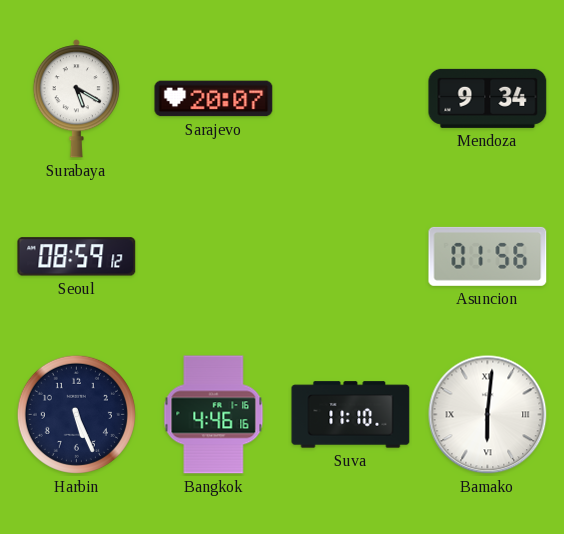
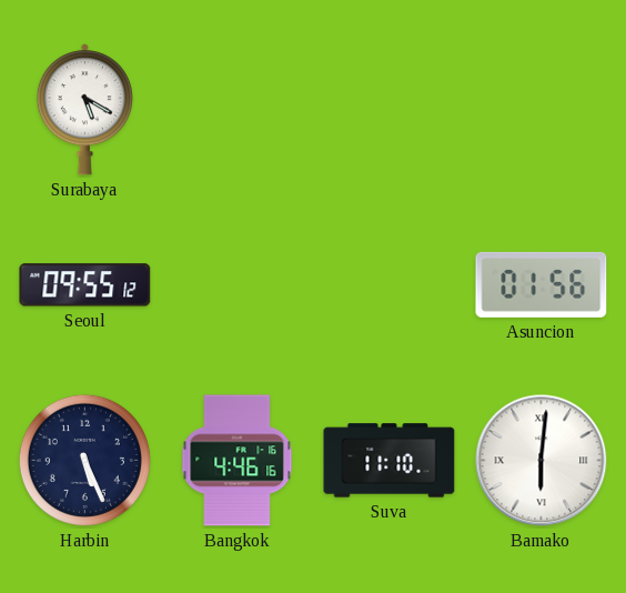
Sarajevo: 20:07 -> none
Mendoza: 9:34 -> none
Seoul: 08:59 -> 09:55
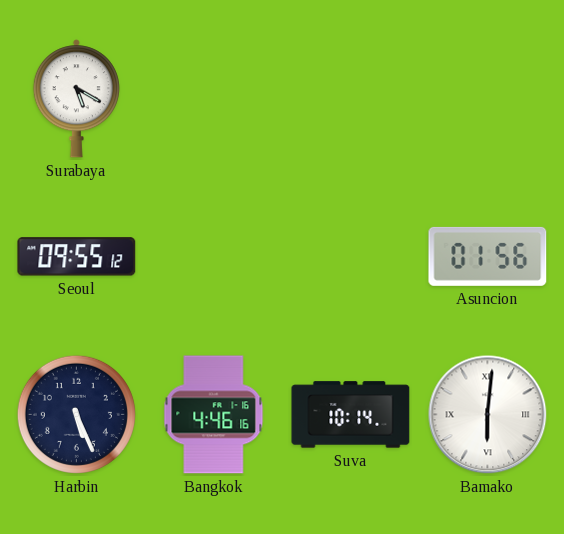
Suva: 11:10 -> 10:14
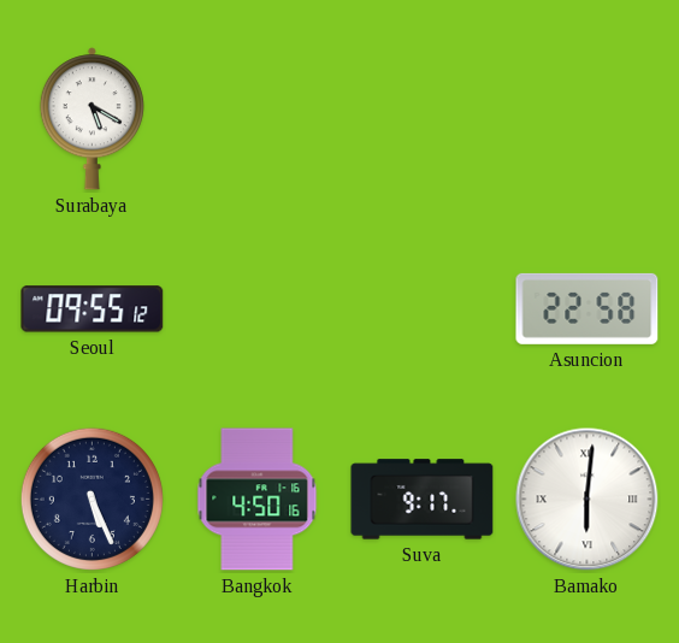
Asuncion: 01:56 -> 22:58
Bangkok: 4:46 -> 4:50
Suva: 10:14 -> 9:17
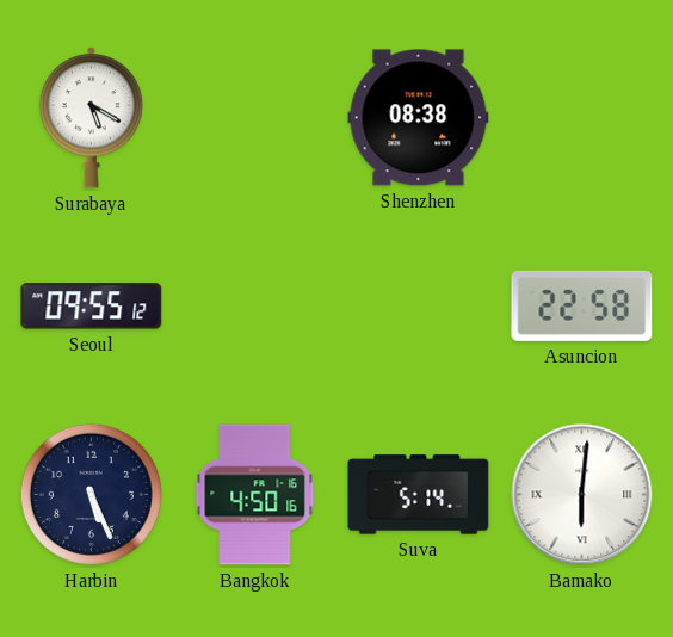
Shenzhen: none -> 08:38
Suva: 9:17 -> 5:14
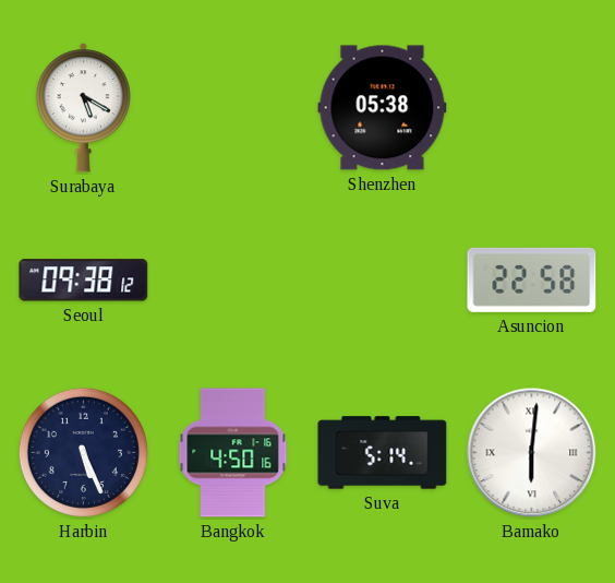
Shenzhen: 08:38 -> 05:38
Seoul: 09:55 -> 09:38
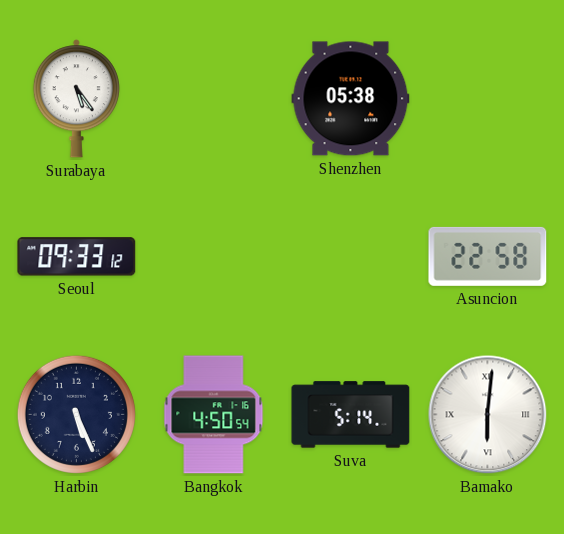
Surabaya: 5:20 -> 5:24
Seoul: 09:38 -> 09:33
Bangkok: 4:50:16 -> 4:50:54
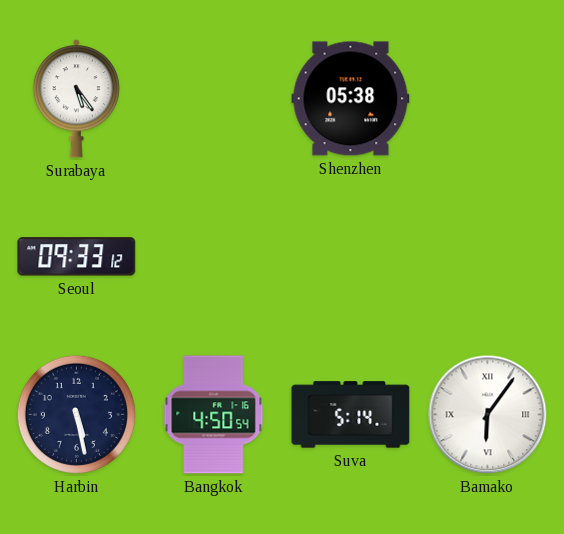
Asuncion: 22:58 -> none
Harbin: 5:26 -> 5:28
Bamako: 6:01 -> 6:06
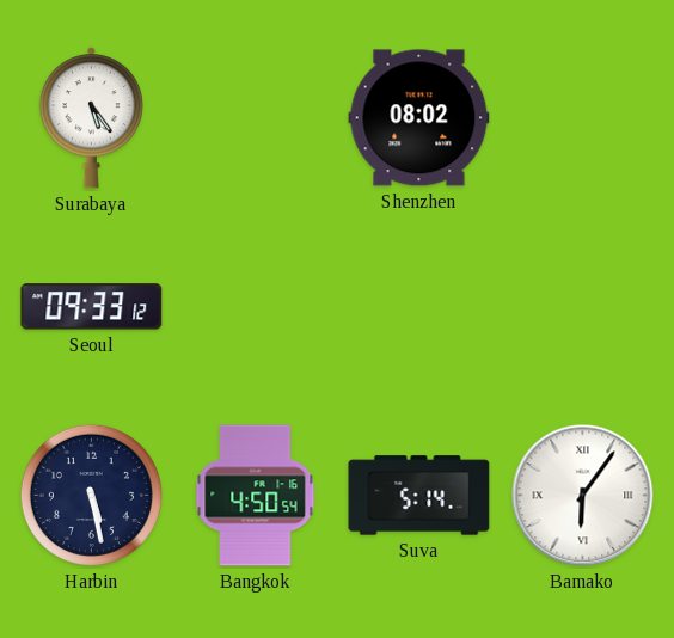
Shenzhen: 05:38 -> 08:02
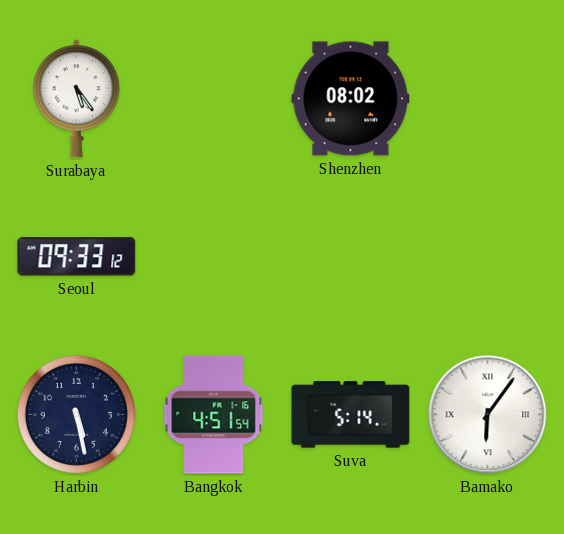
Bangkok: 4:50 -> 4:51
